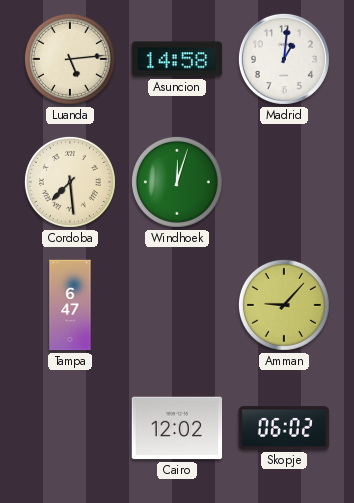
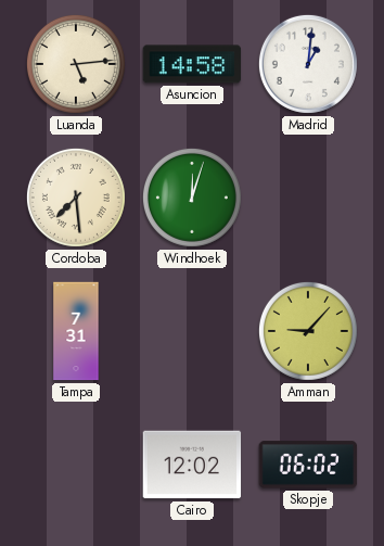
Tampa: 6:47 -> 7:31
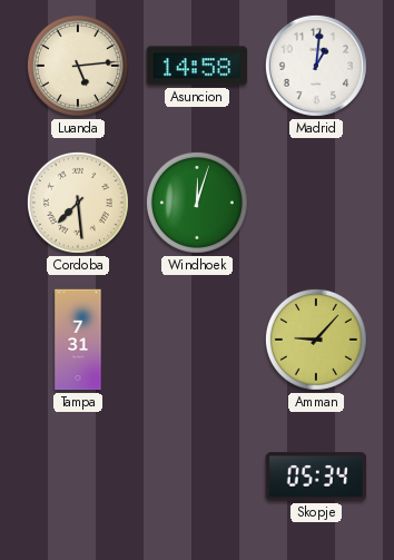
Cairo: 12:02 -> none
Skopje: 06:02 -> 05:34
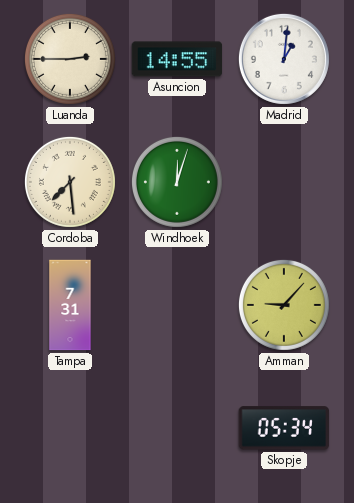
Luanda: 5:14 -> 2:45
Asuncion: 14:58 -> 14:55
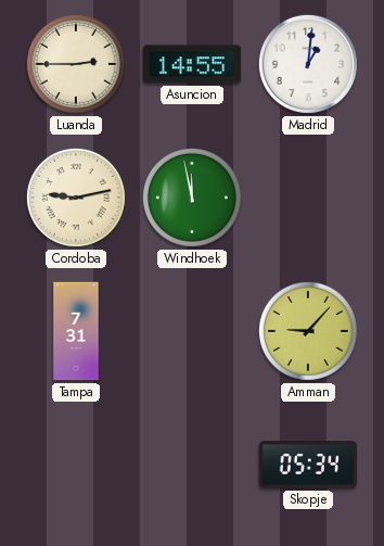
Cordoba: 7:29 -> 9:13
Windhoek: 12:03 -> 11:58
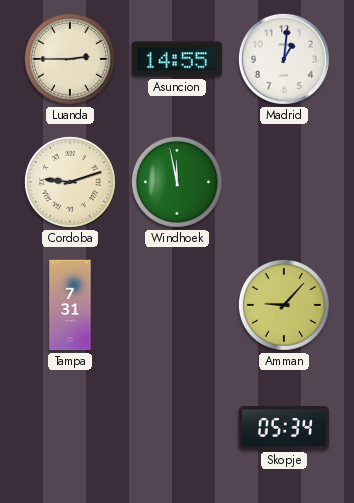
Cordoba: 9:13 -> 9:12
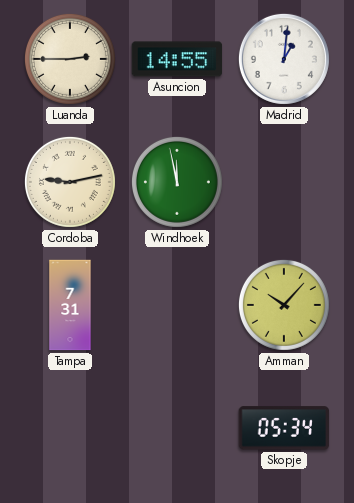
Cordoba: 9:12 -> 9:13
Amman: 9:07 -> 10:07
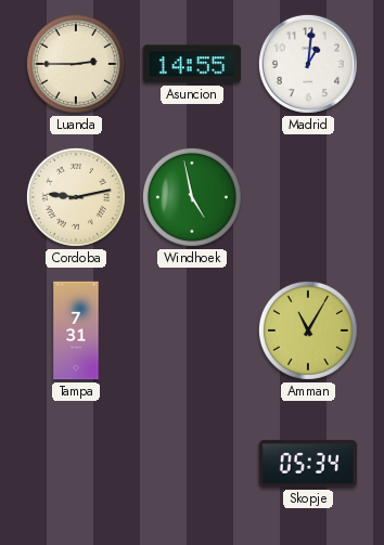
Windhoek: 11:58 -> 4:58
Amman: 10:07 -> 11:05
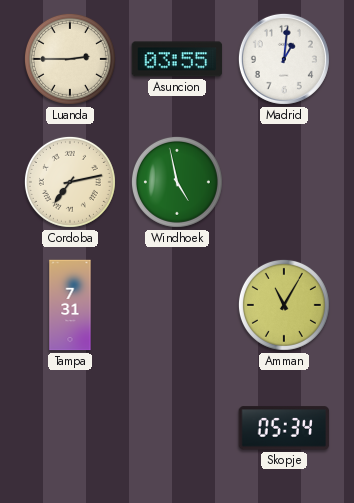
Asuncion: 14:55 -> 03:55
Cordoba: 9:13 -> 7:13
